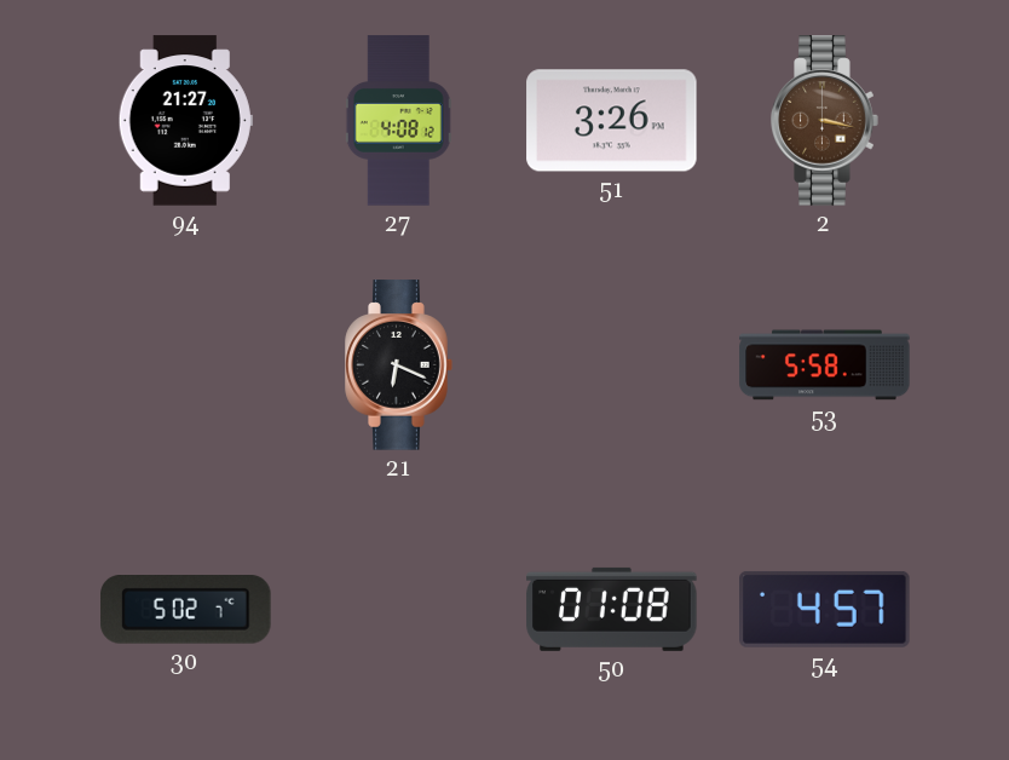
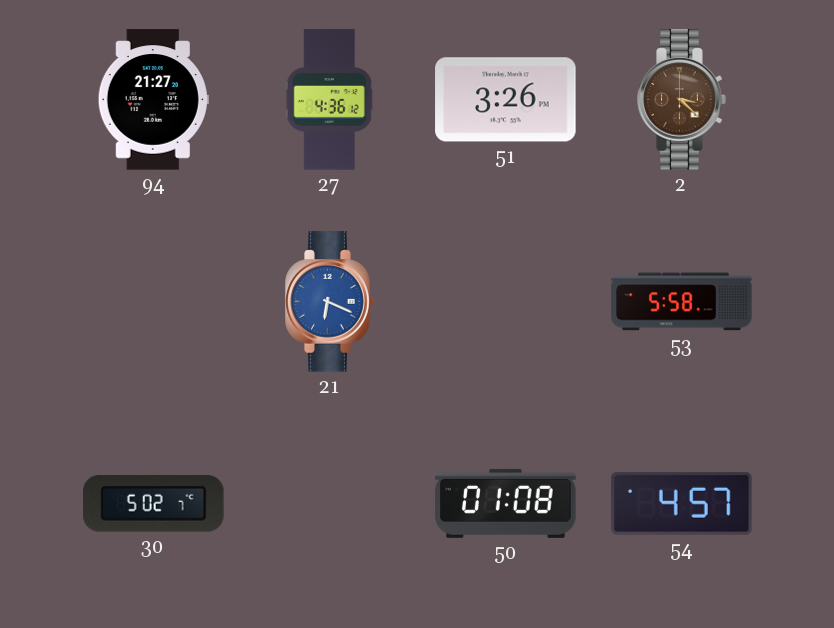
27: 4:08 -> 4:36
2: 3:17 -> 3:22
21 dial: black -> blue
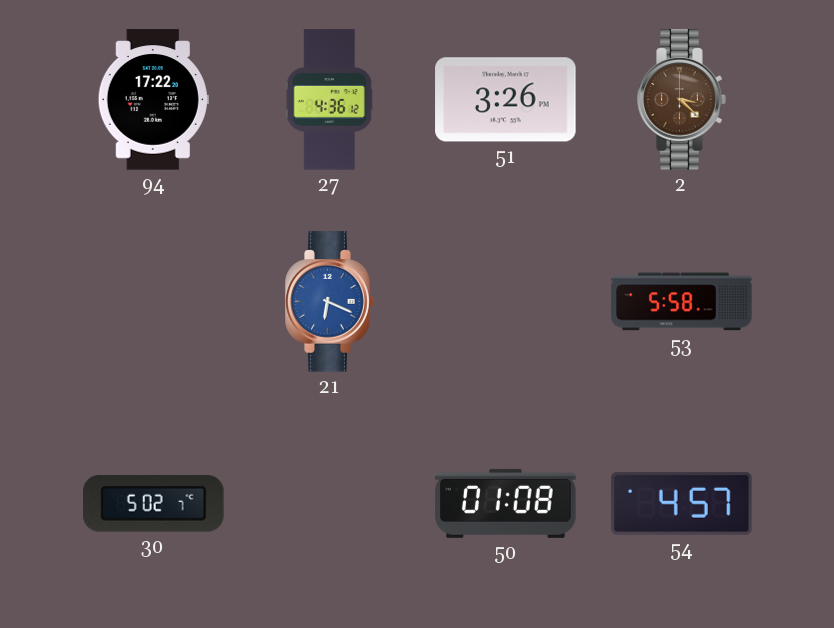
94: 21:27 -> 17:22
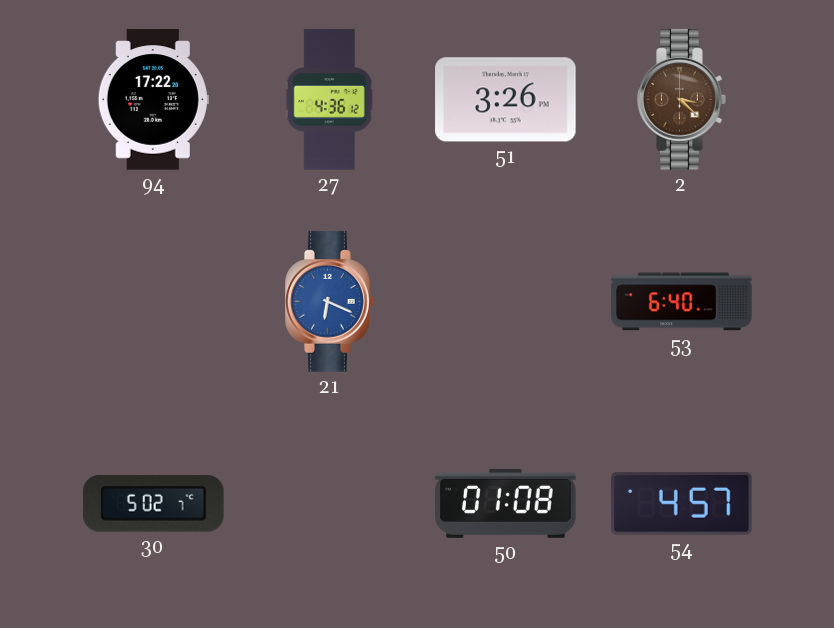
53: 5:58 -> 6:40
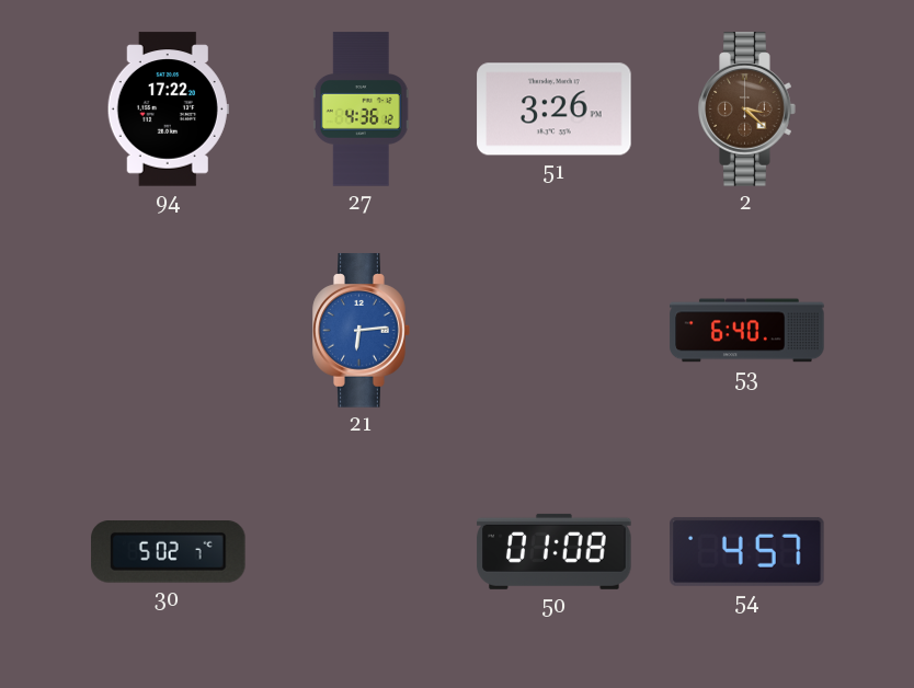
21: 6:19 -> 6:14
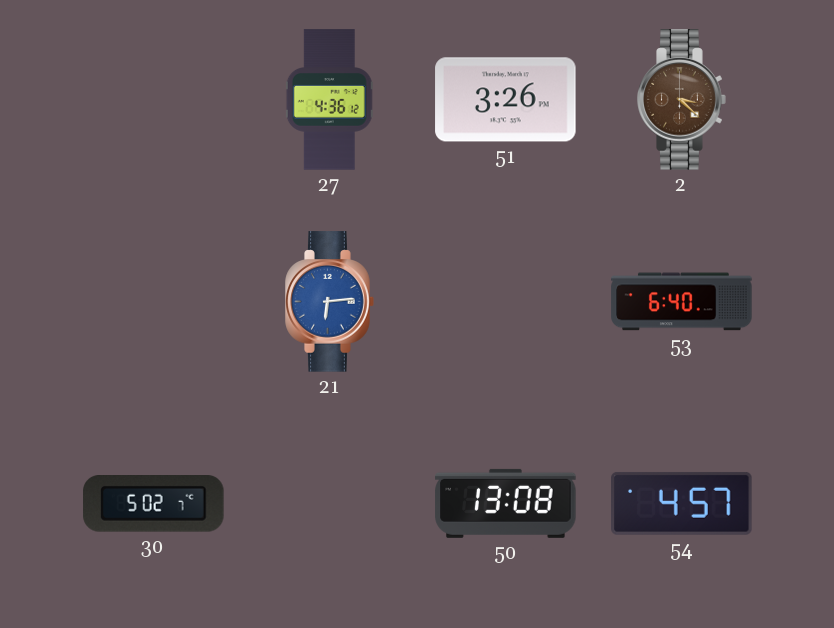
94: 17:22 -> none
50: 01:08 -> 13:08
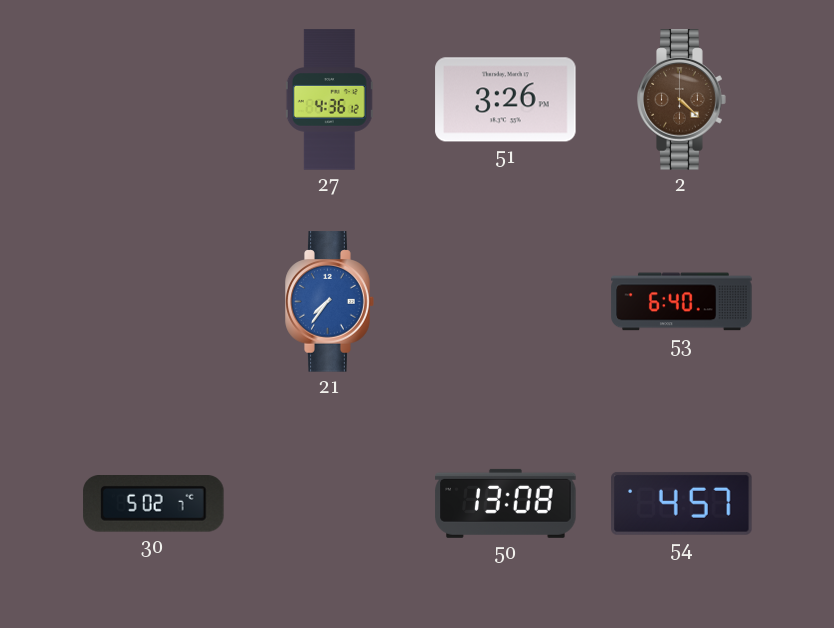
2: 3:22 -> 4:22
21: 6:14 -> 7:36
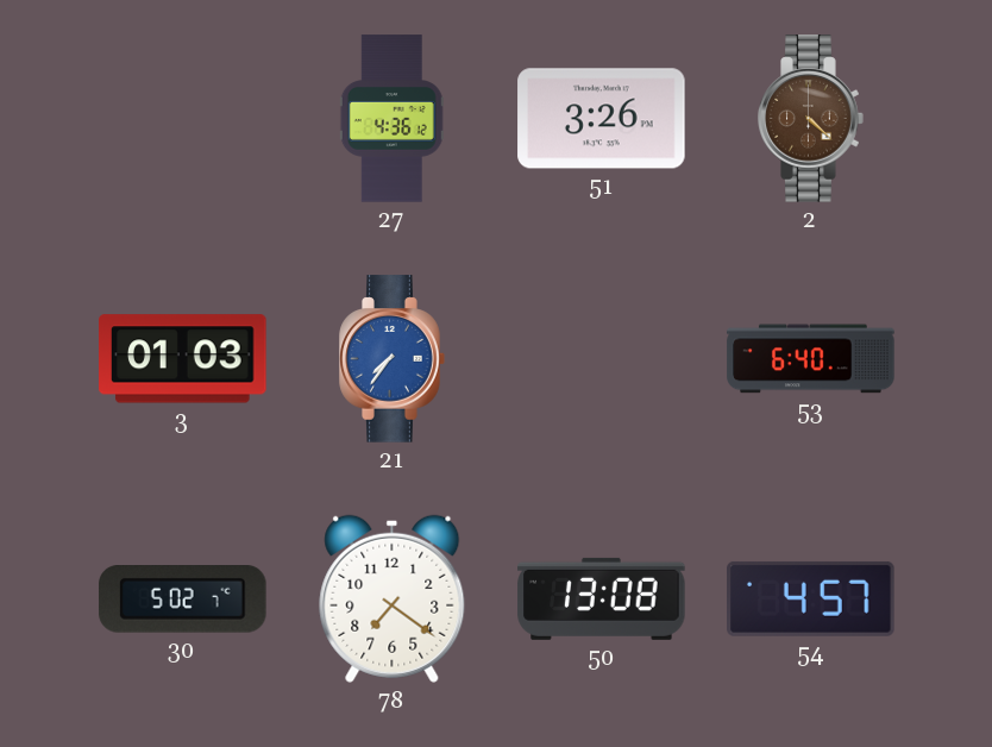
3: none -> 01:03
78: none -> 7:21
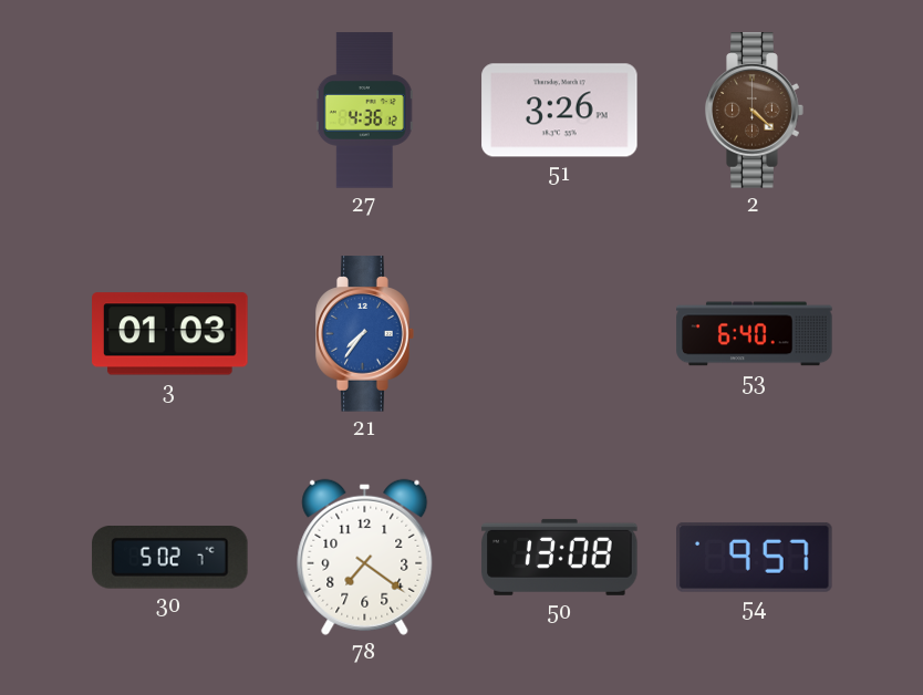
54: 4:57 -> 9:57
